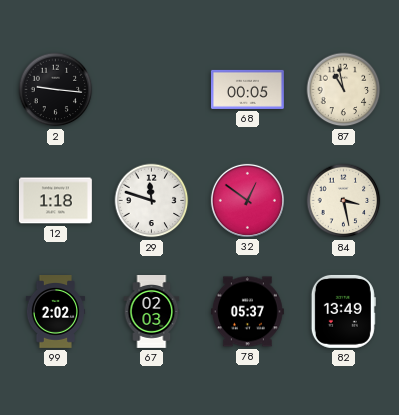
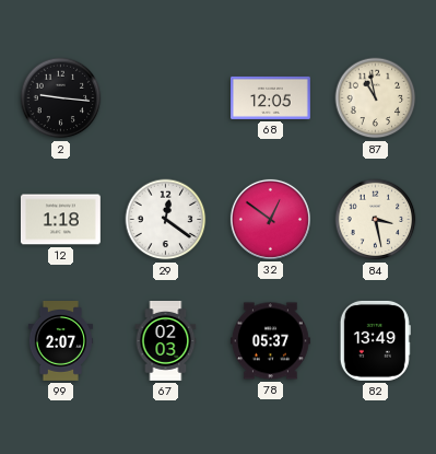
68: 00:05 -> 12:05
29: 11:48 -> 12:21
99: 2:02 -> 2:07
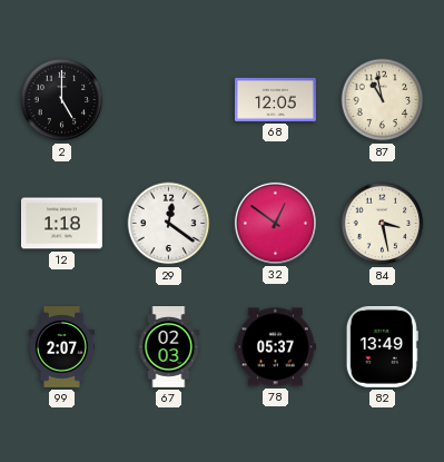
2: 9:16 -> 5:00
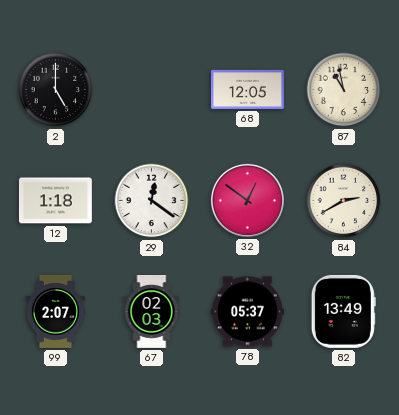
84: 3:28 -> 2:40
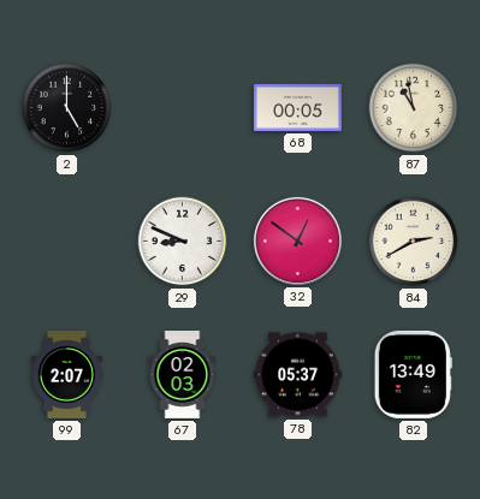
68: 12:05 -> 00:05
12: 1:18 -> none
29: 12:21 -> 8:49
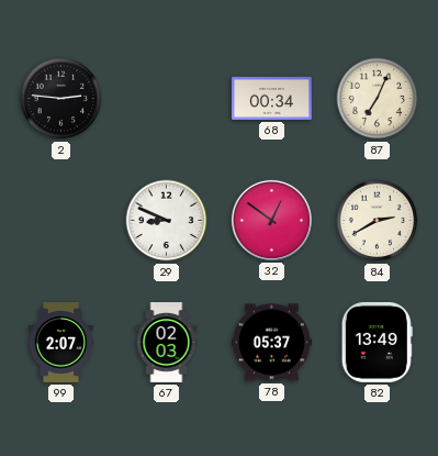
2: 5:00 -> 2:46
68: 00:05 -> 00:34
87: 10:58 -> 7:04
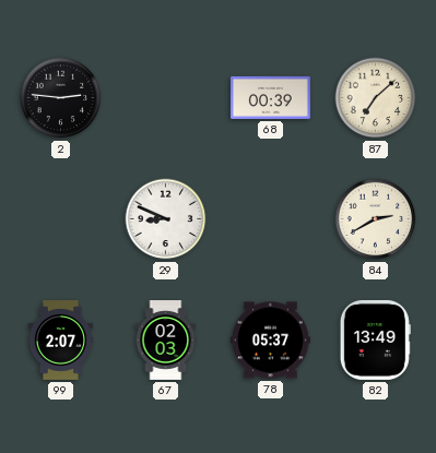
68: 00:34 -> 00:39
87: 7:04 -> 7:08
32: 12:51 -> none
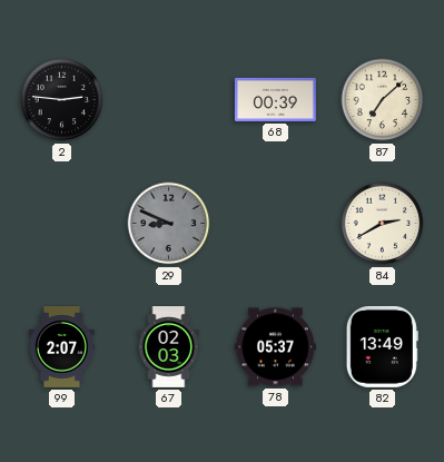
29 dial: white -> grey
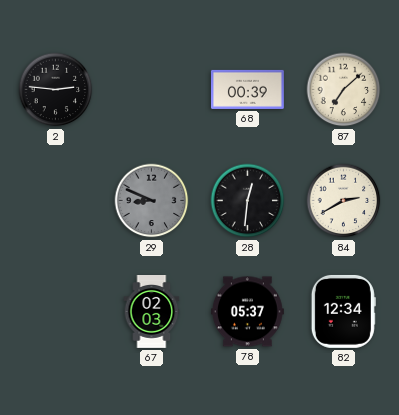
28: none -> 12:31
99: 2:07 -> none
82: 13:49 -> 12:34
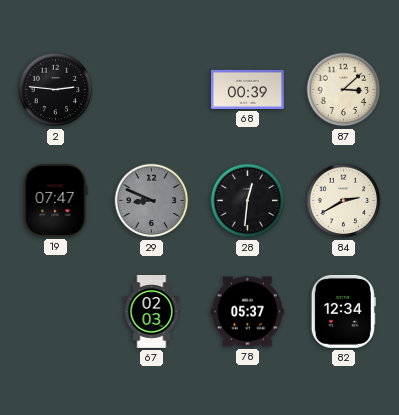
87: 7:08 -> 3:08
19: none -> 07:47
